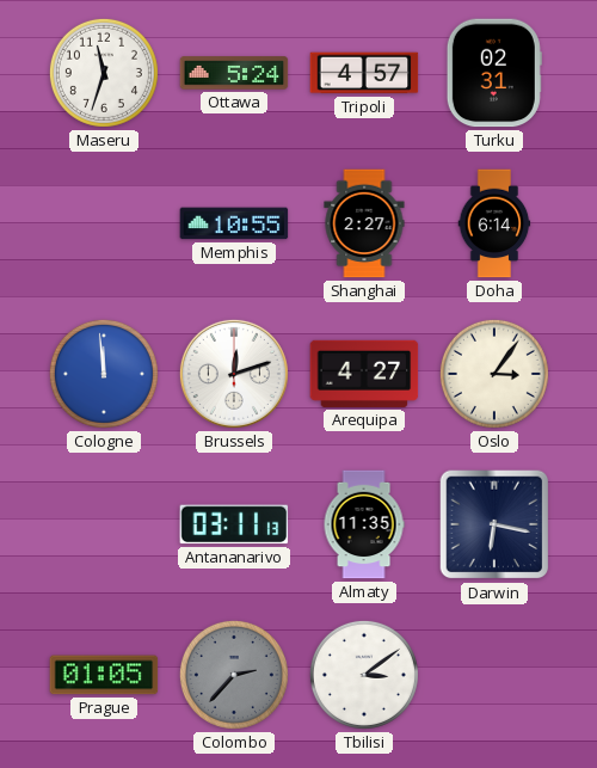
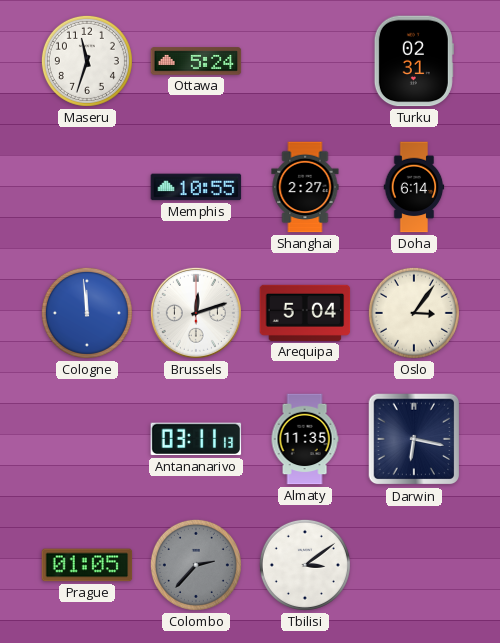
Tripoli: 4:57 -> none
Arequipa: 4:27 -> 5:04
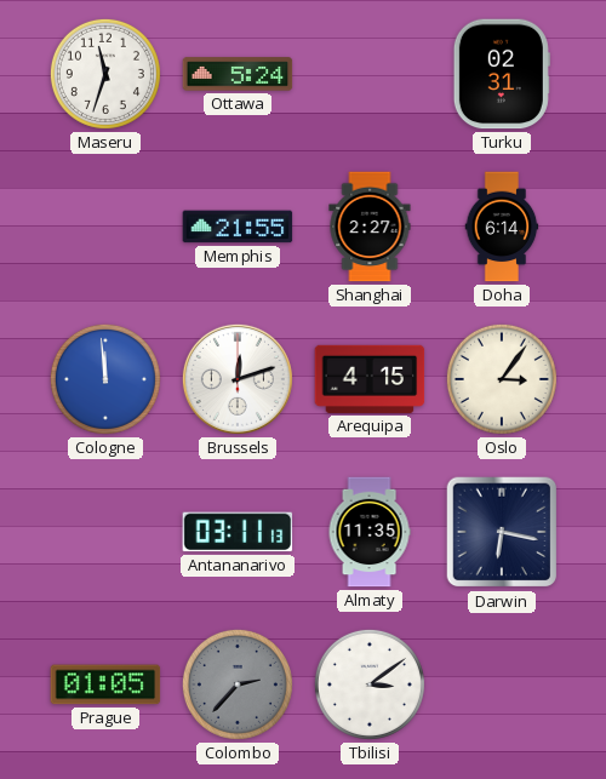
Memphis: 10:55 -> 21:55
Arequipa: 5:04 -> 4:15
